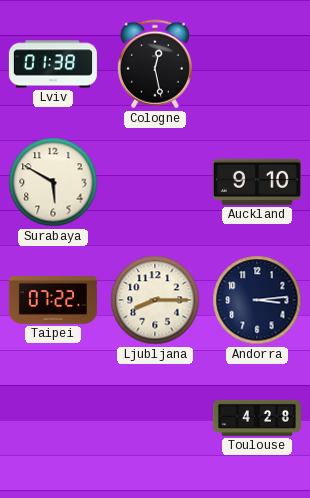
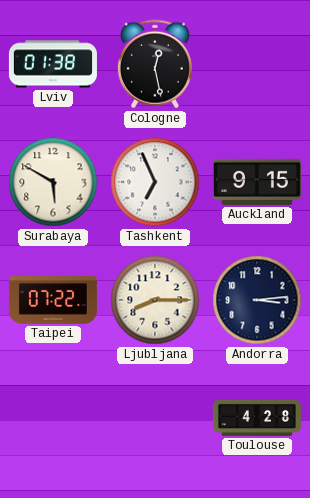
Tashkent: none -> 6:56
Auckland: 9:10 -> 9:15
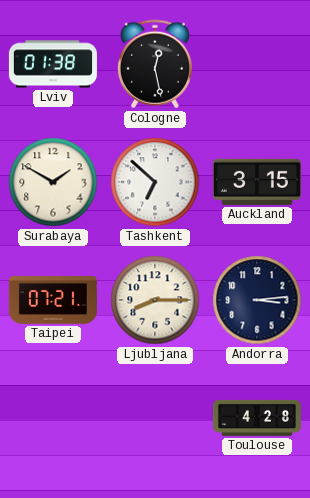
Surabaya: 5:50 -> 1:50
Tashkent: 6:56 -> 6:52
Auckland: 9:15 -> 3:15
Taipei: 07:22 -> 07:21
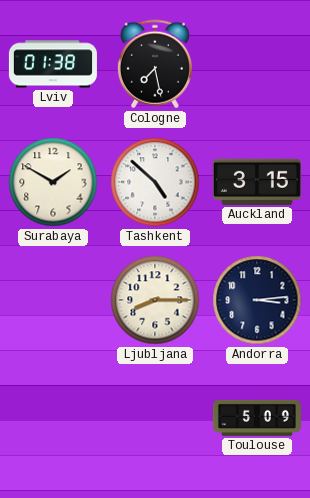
Cologne: 12:28 -> 7:28
Tashkent: 6:52 -> 4:52
Taipei: 07:21 -> none
Toulouse: 4:28 -> 5:09
